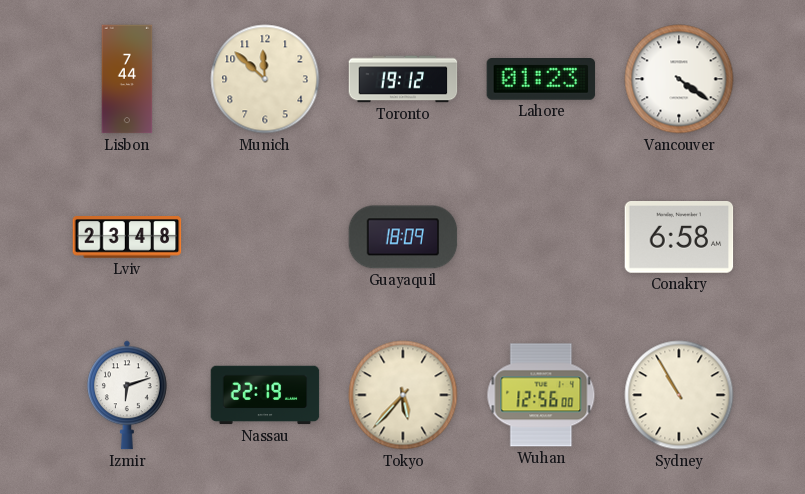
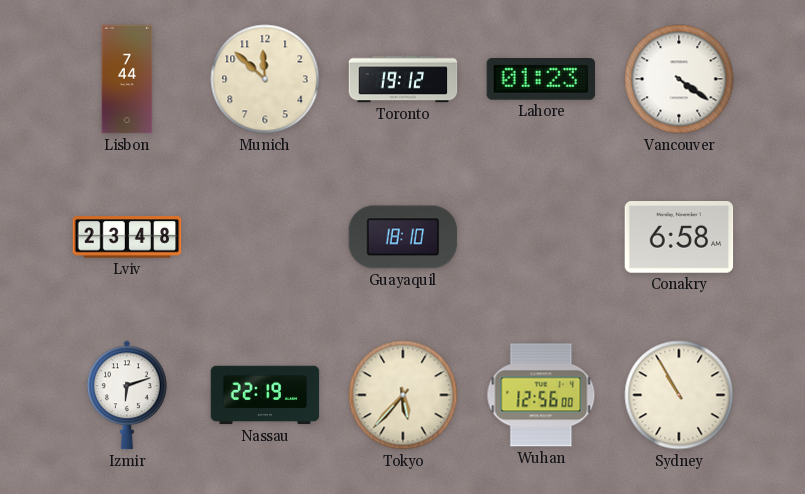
Guayaquil: 18:09 -> 18:10
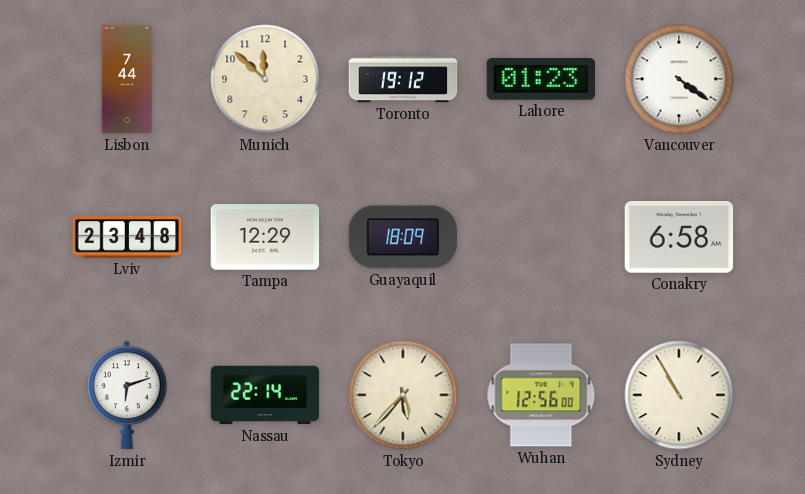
Tampa: none -> 12:29
Guayaquil: 18:10 -> 18:09
Nassau: 22:19 -> 22:14
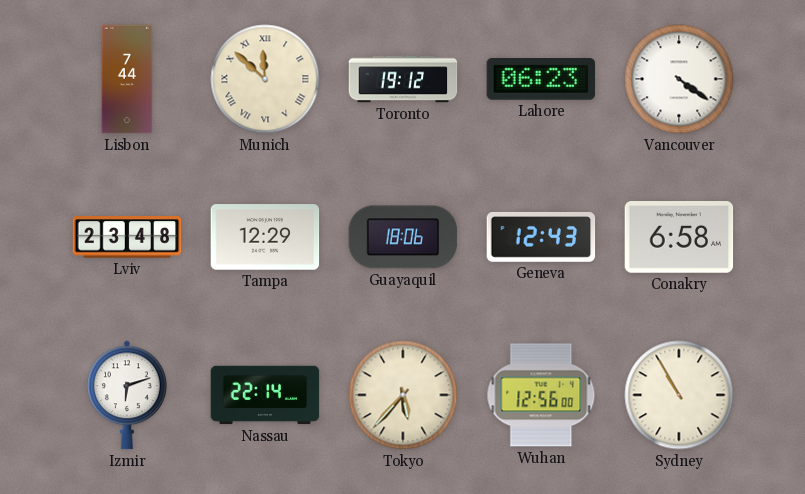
Munich numerals: Arabic -> Roman
Lahore: 01:23 -> 06:23
Guayaquil: 18:09 -> 18:06
Geneva: none -> 12:43
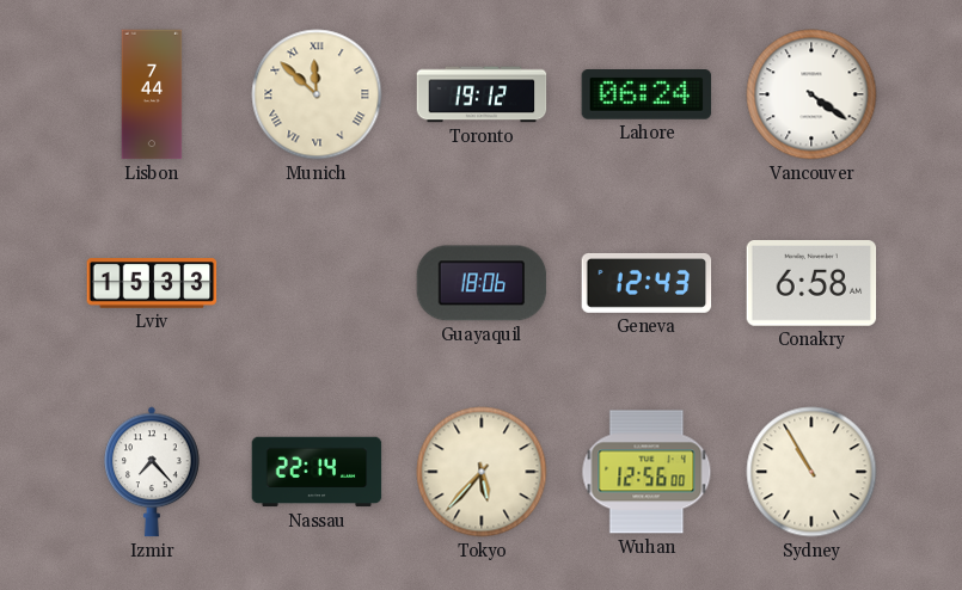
Lahore: 06:23 -> 06:24
Lviv: 23:48 -> 15:33
Tampa: 12:29 -> none
Izmir: 6:12 -> 7:23
